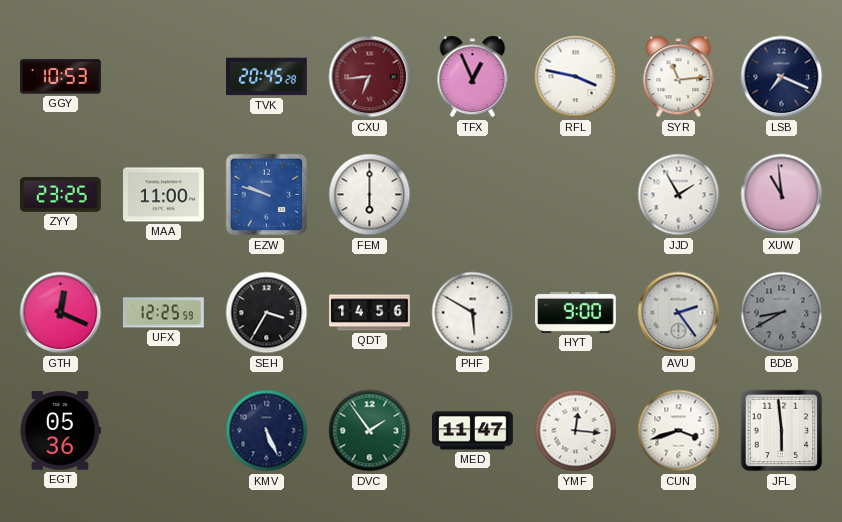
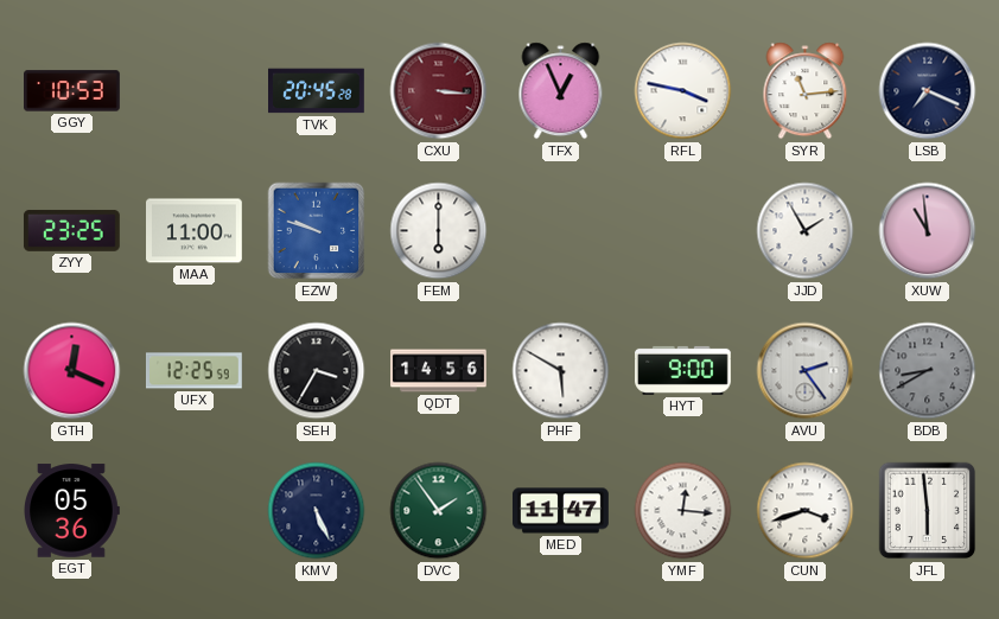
CXU: 6:44 -> 3:16
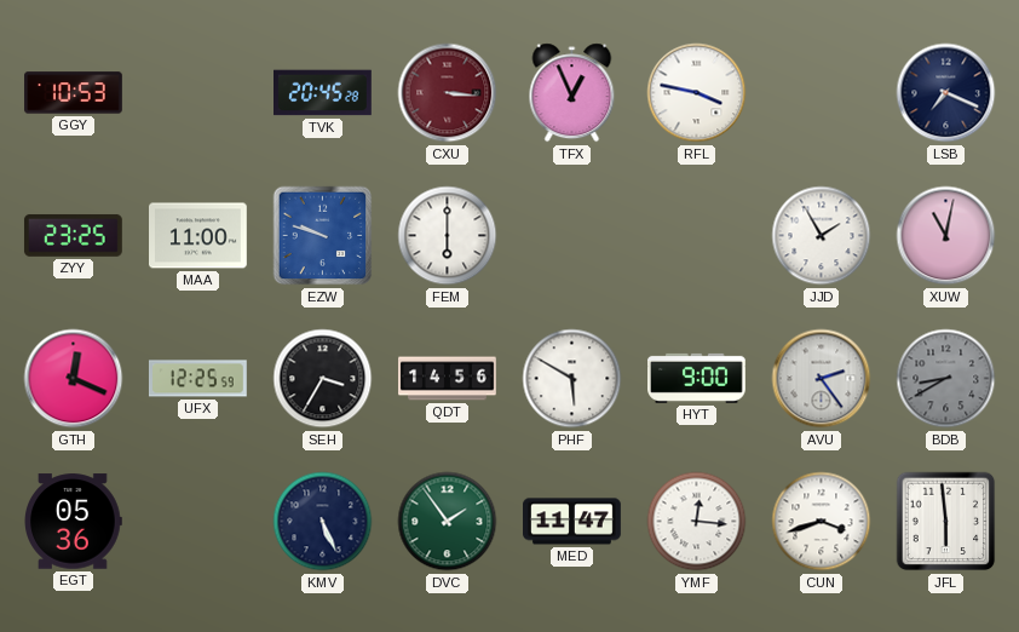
SYR: 11:14 -> none
XUW: 10:59 -> 11:02
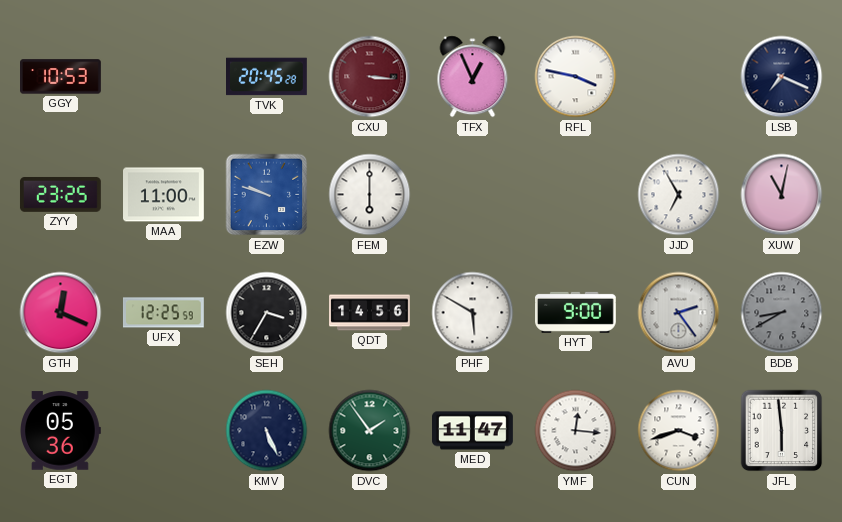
JJD: 1:55 -> 6:55
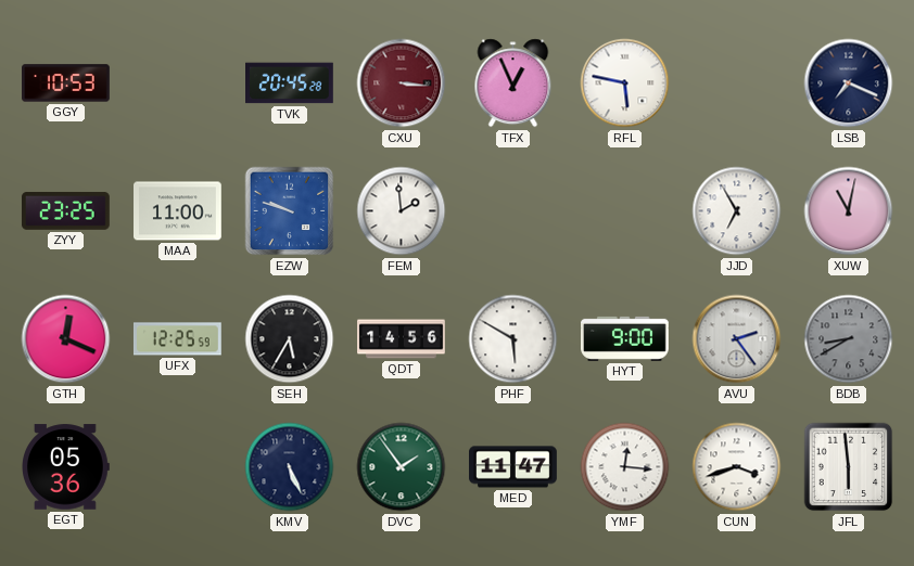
RFL: 3:47 -> 5:47
FEM: 6:00 -> 1:59
SEH: 3:35 -> 5:35
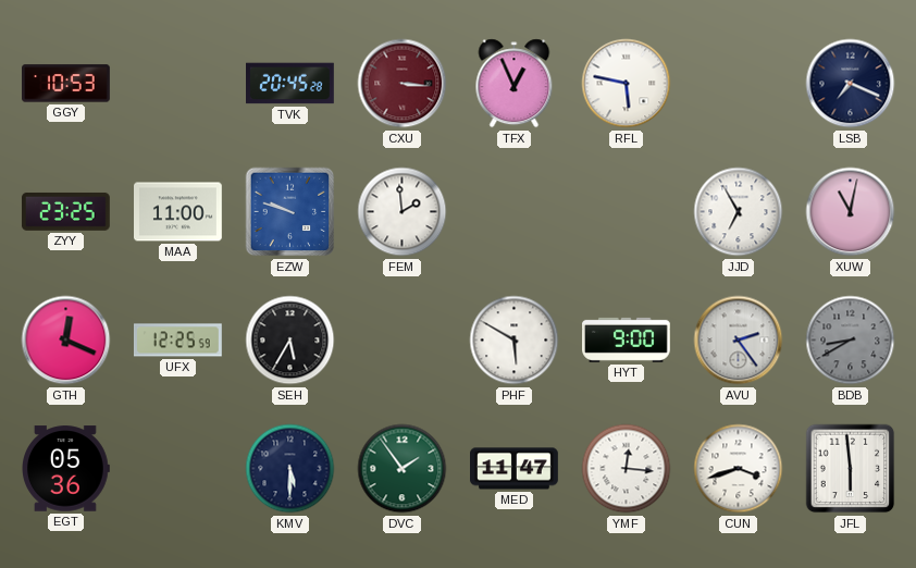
QDT: 14:56 -> none
KMV: 5:26 -> 5:30
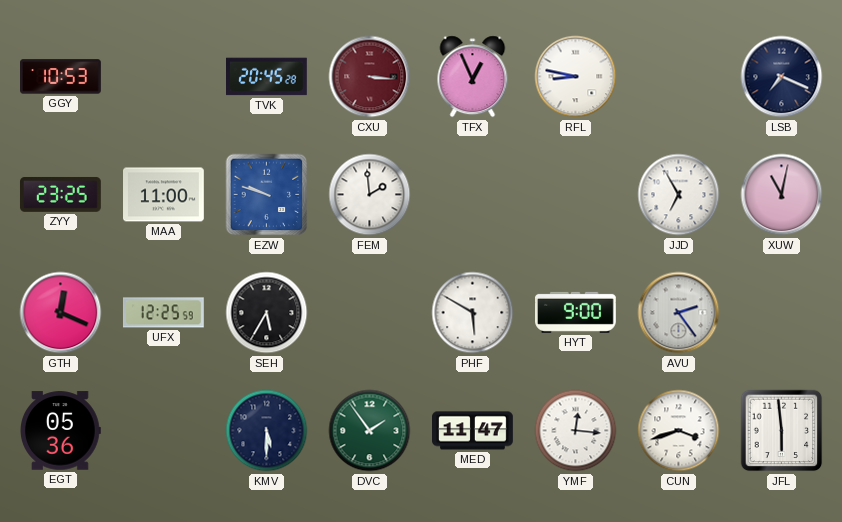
RFL: 5:47 -> 8:47
BDB: 8:40 -> none
